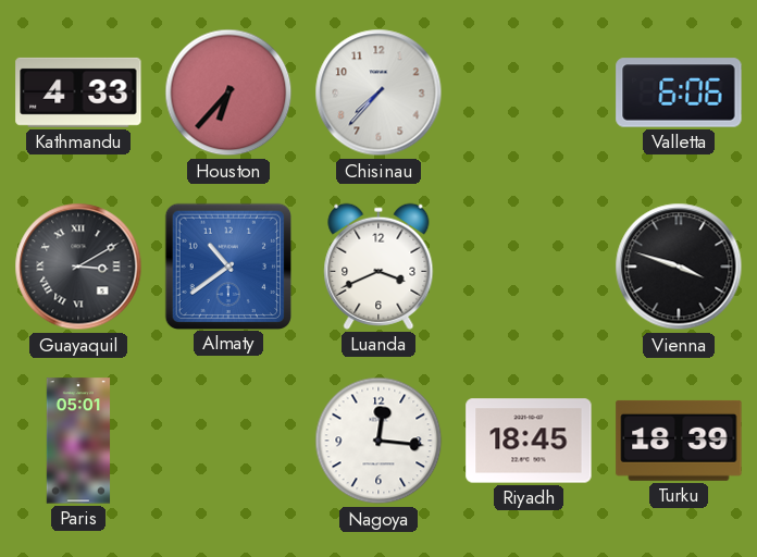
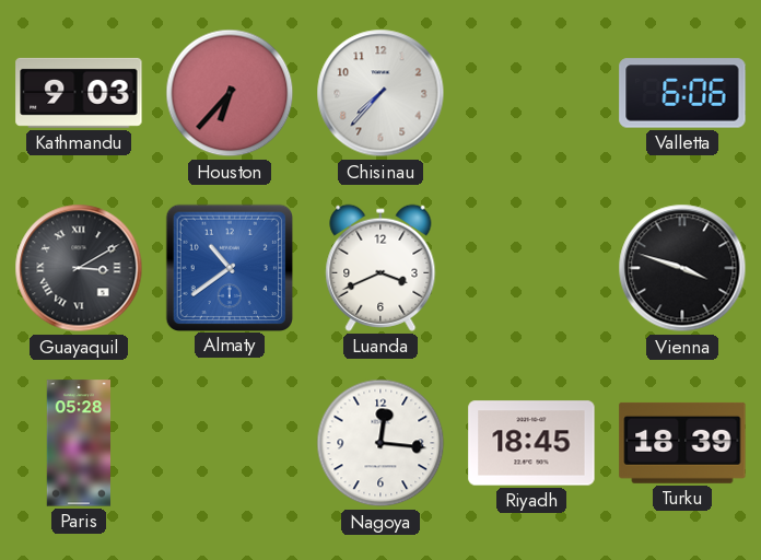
Kathmandu: 4:33 -> 9:03
Paris: 05:01 -> 05:28
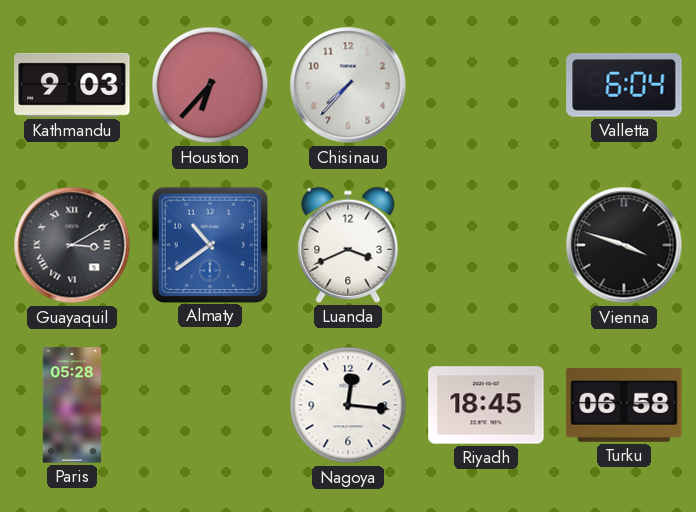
Valletta: 6:06 -> 6:04
Turku: 18:39 -> 06:58
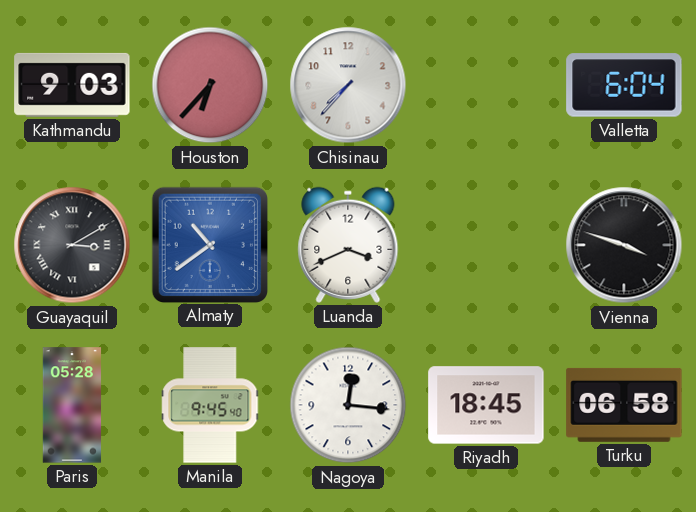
Manila: none -> 9:45
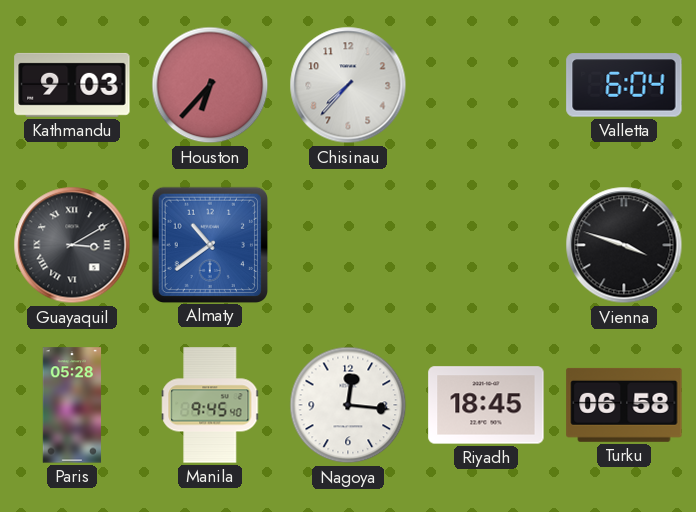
Luanda: 3:41 -> none
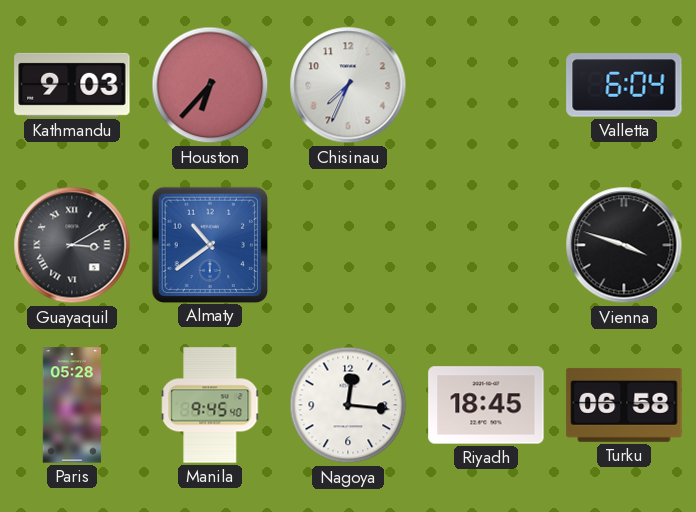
Chisinau: 7:37 -> 7:34
